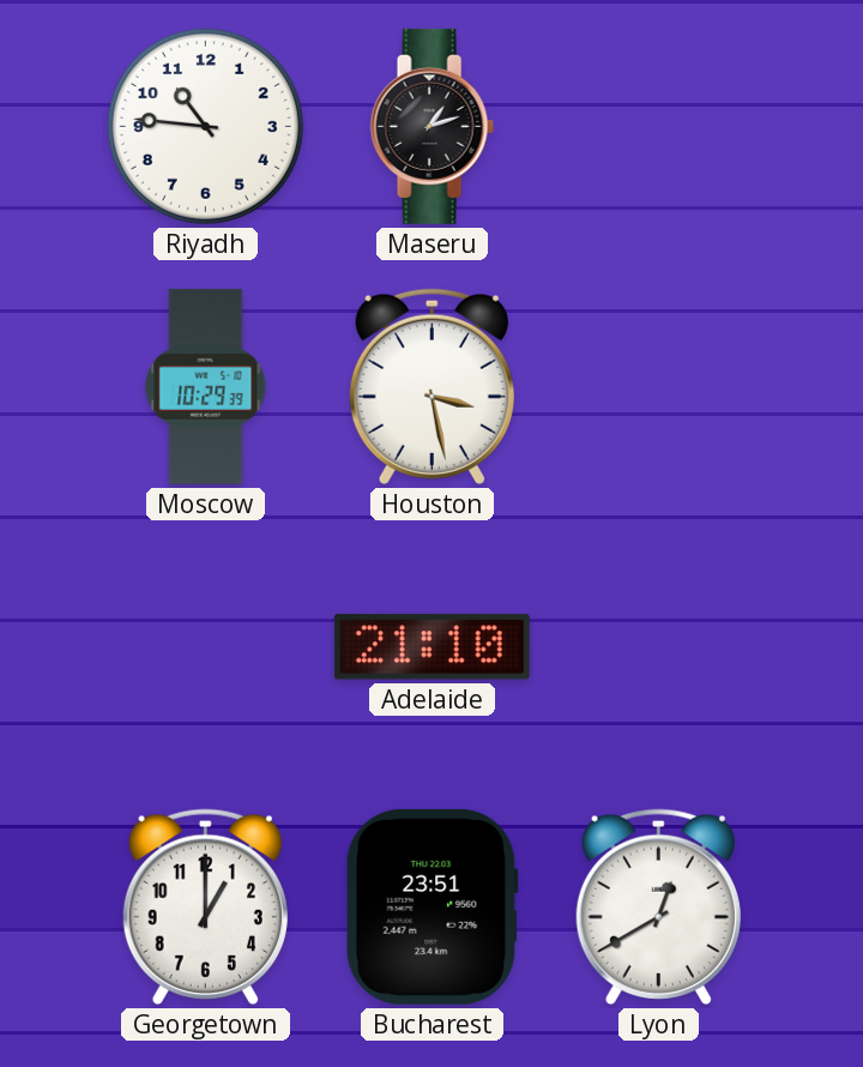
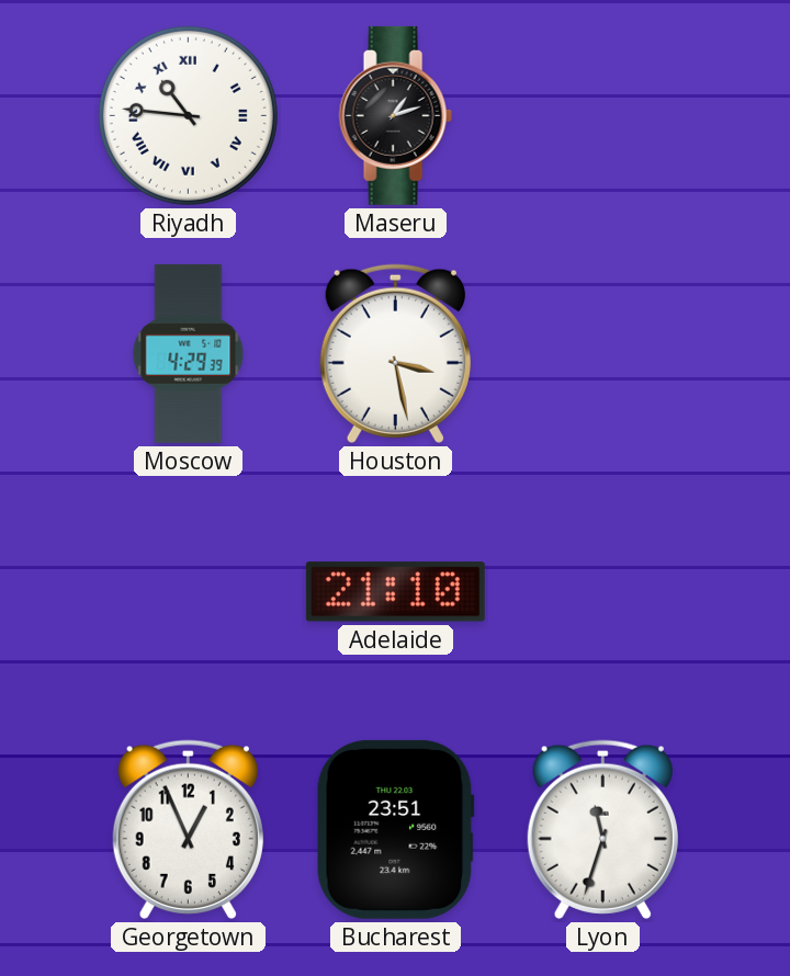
Riyadh numerals: Arabic -> Roman
Moscow: 10:29 -> 4:29
Georgetown: 1:00 -> 12:56
Lyon: 12:40 -> 11:33
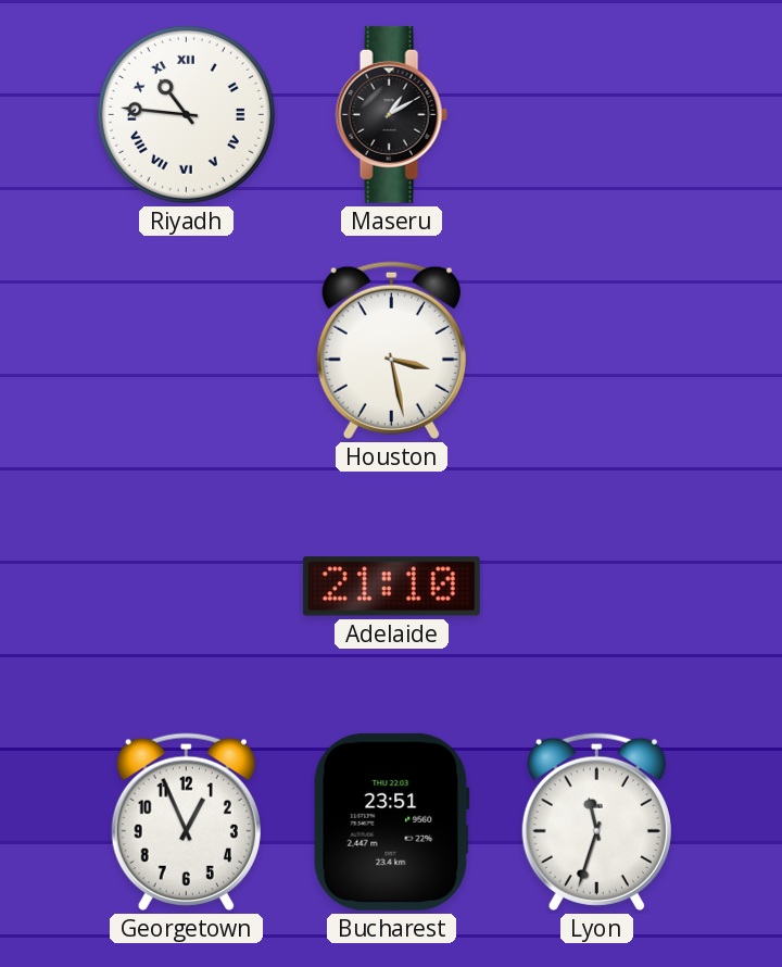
Maseru: 1:12 -> 1:10
Moscow: 4:29 -> none
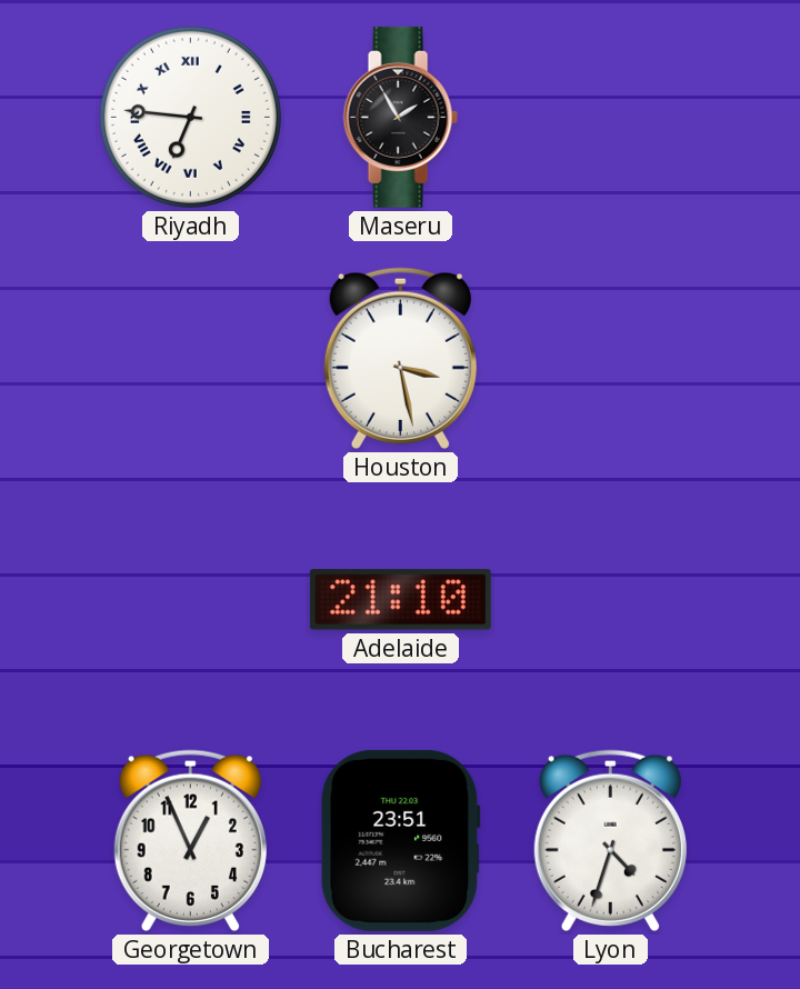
Riyadh: 10:46 -> 6:46
Maseru: 1:10 -> 1:55
Lyon: 11:33 -> 4:33
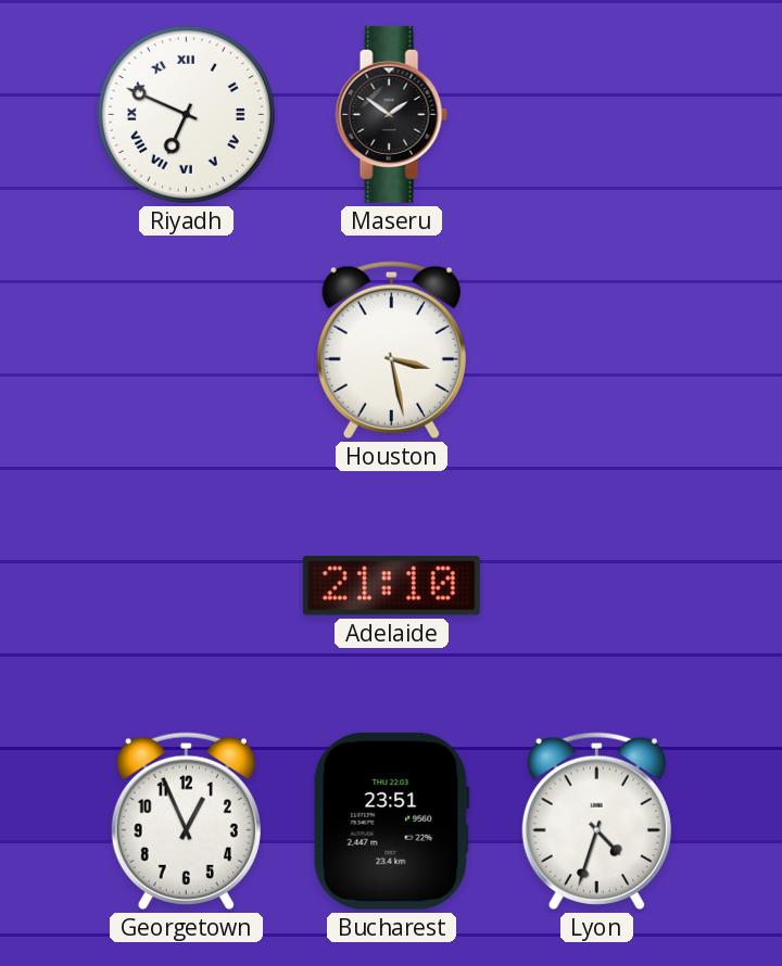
Riyadh: 6:46 -> 6:49
Maseru: 1:55 -> 1:51
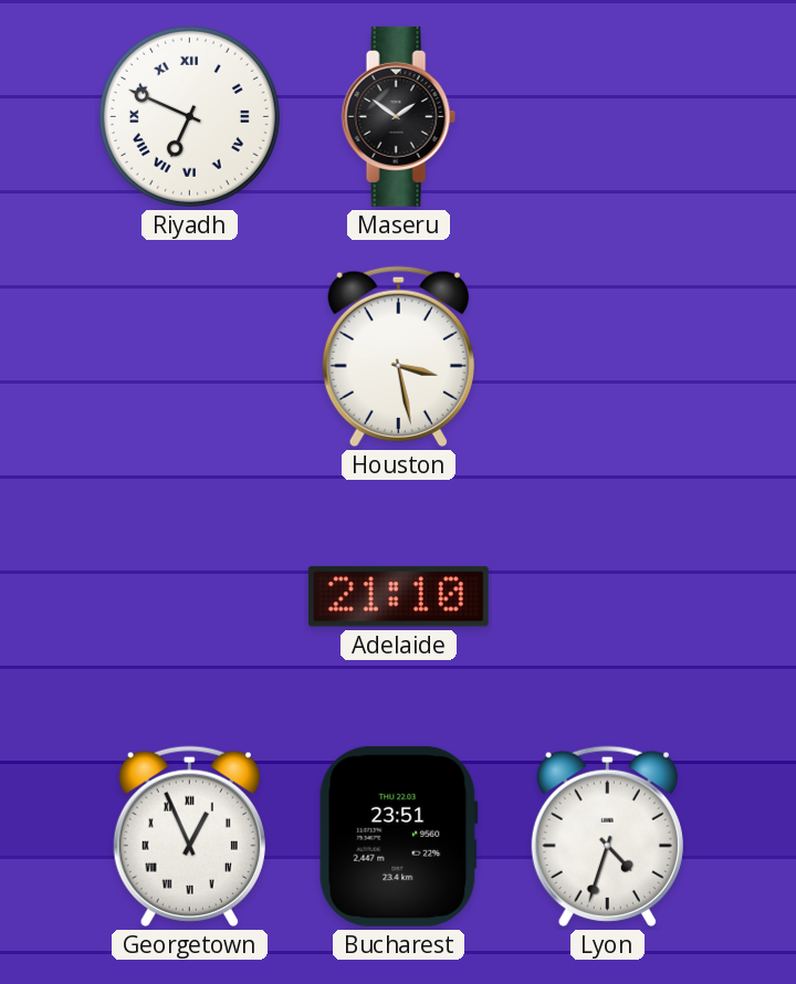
Georgetown numerals: Arabic -> Roman
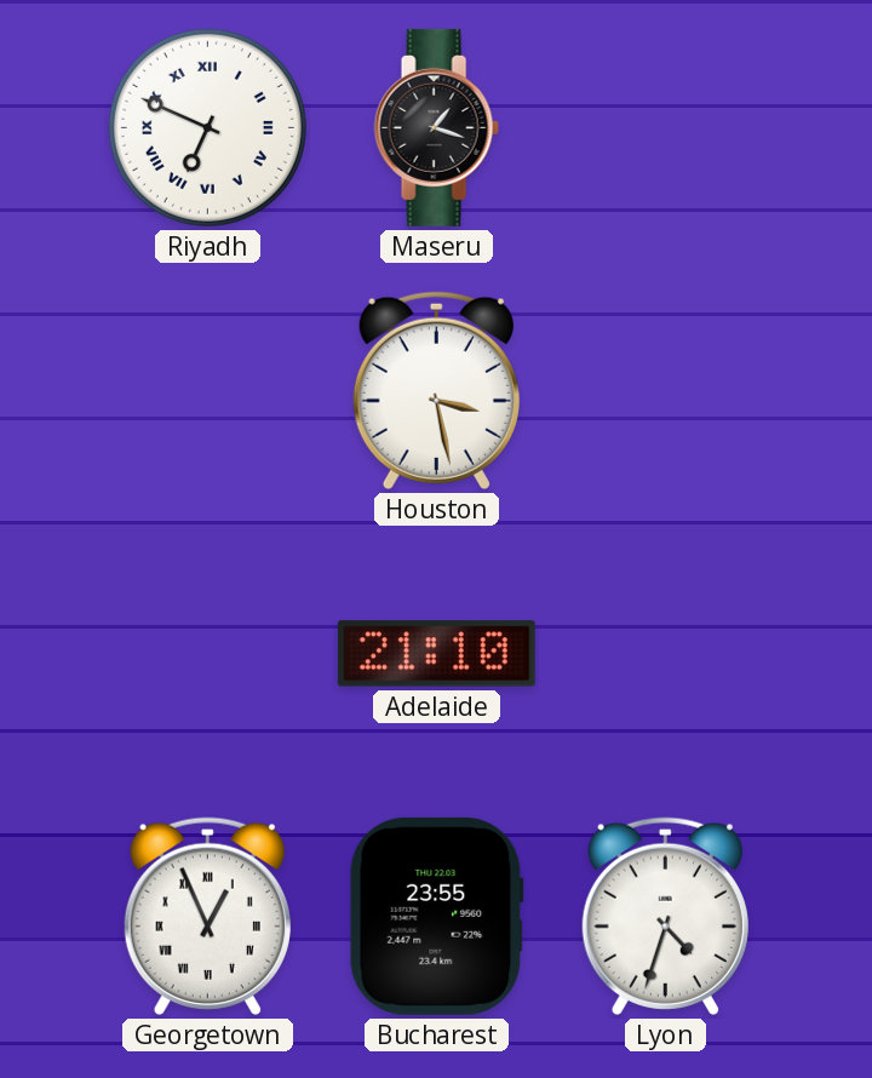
Maseru: 1:51 -> 1:18
Bucharest: 23:51 -> 23:55
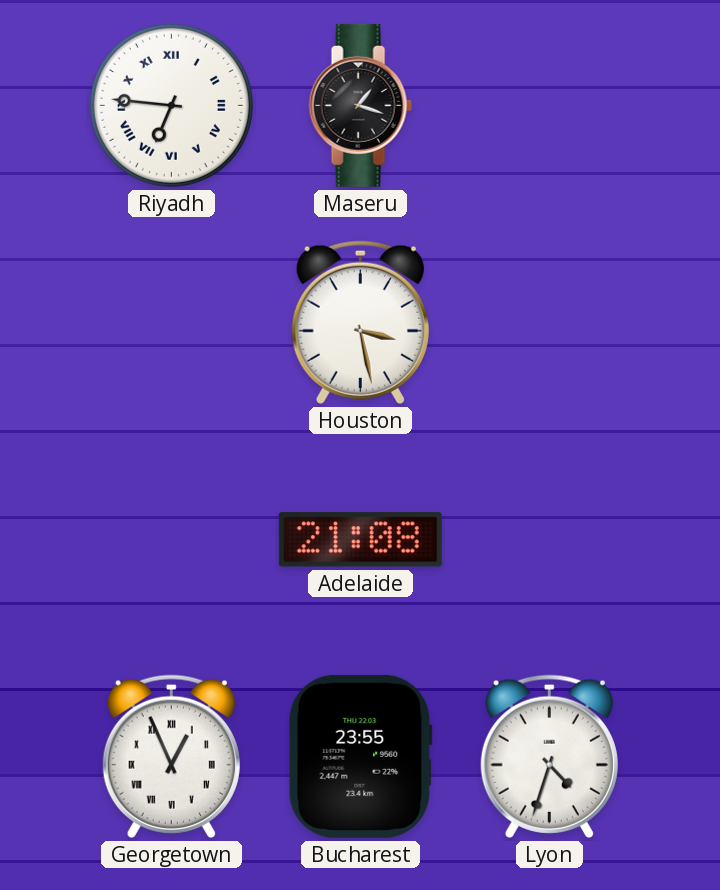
Riyadh: 6:49 -> 6:46
Adelaide: 21:10 -> 21:08
